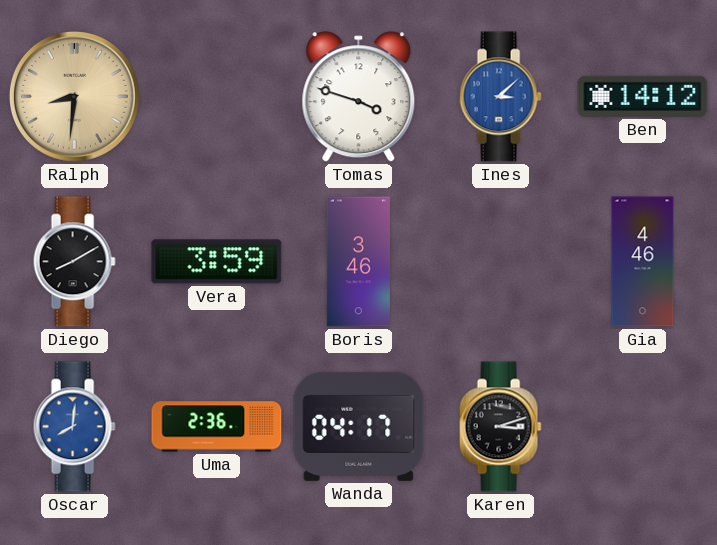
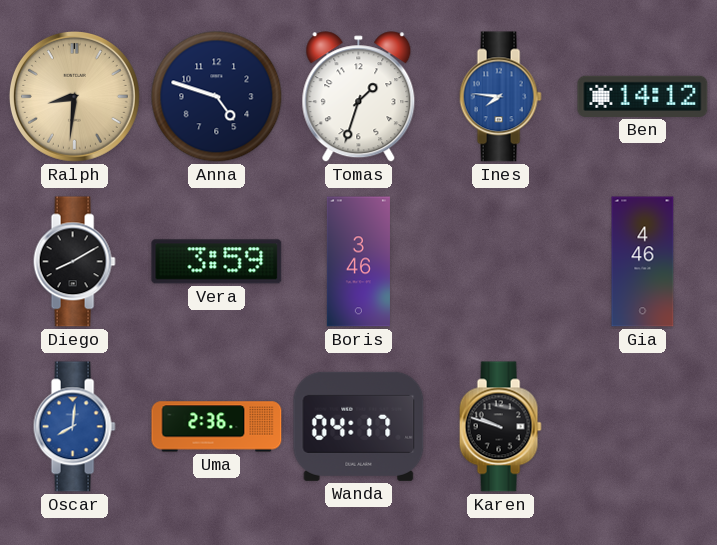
Anna: none -> 4:48
Tomas: 3:48 -> 1:33
Ines: 3:08 -> 7:46
Karen: 3:12 -> 9:48
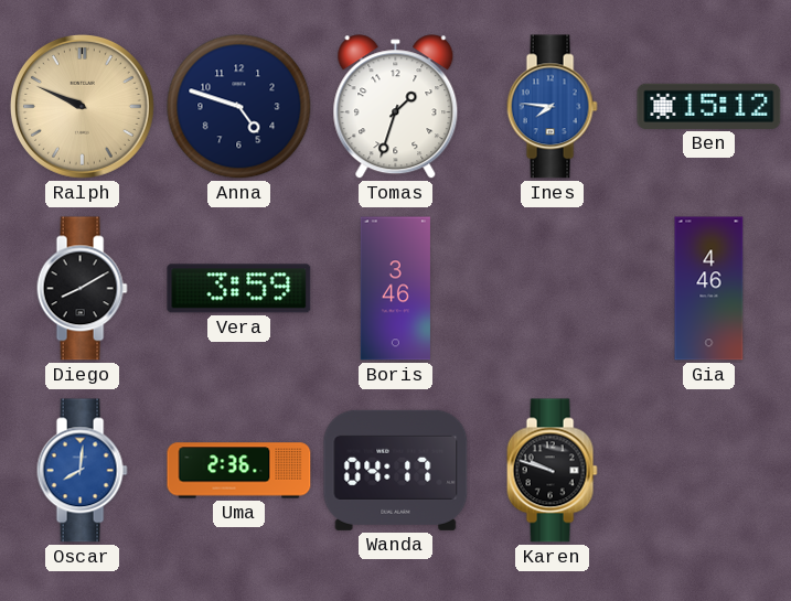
Ralph: 8:31 -> 9:49
Ben: 14:12 -> 15:12
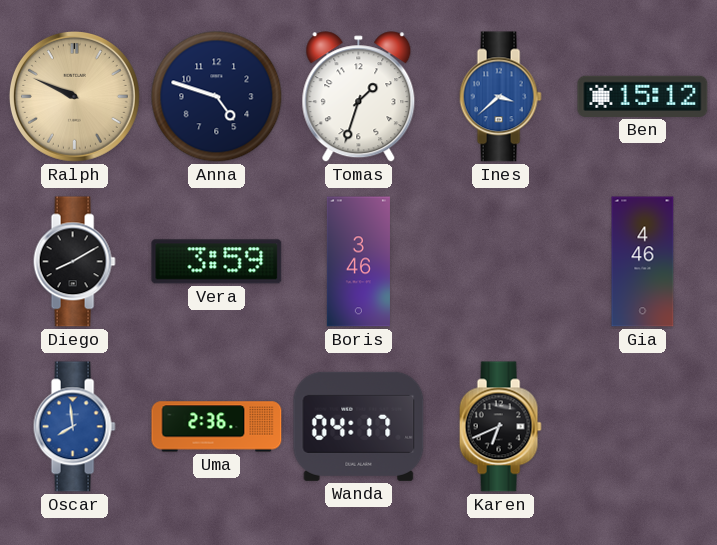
Ines: 7:46 -> 3:38
Oscar: 8:01 -> 7:59
Karen: 9:48 -> 6:41
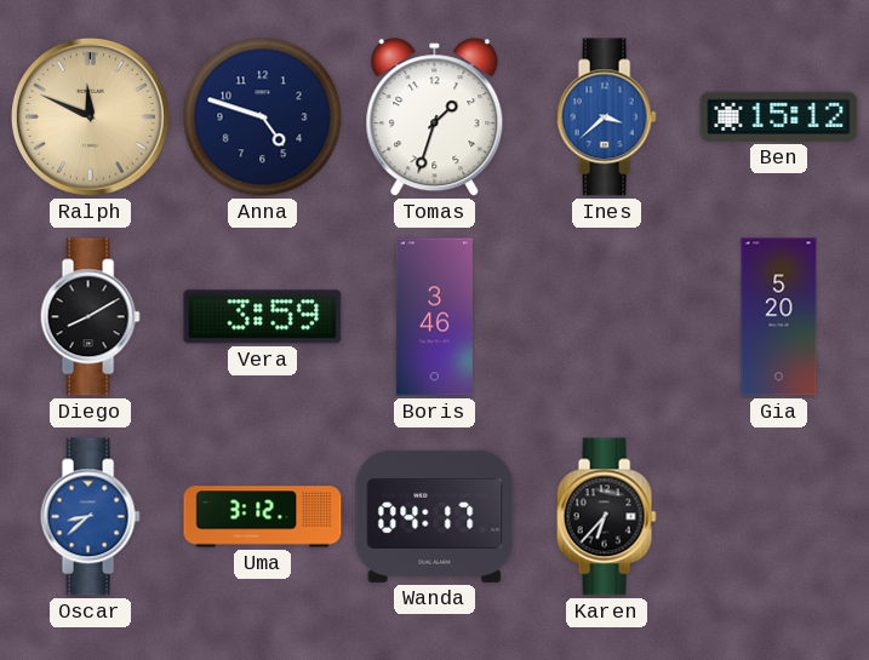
Ralph: 9:49 -> 11:49
Gia: 4:46 -> 5:20
Oscar: 7:59 -> 8:38
Uma: 2:36 -> 3:12
Karen: 6:41 -> 6:37
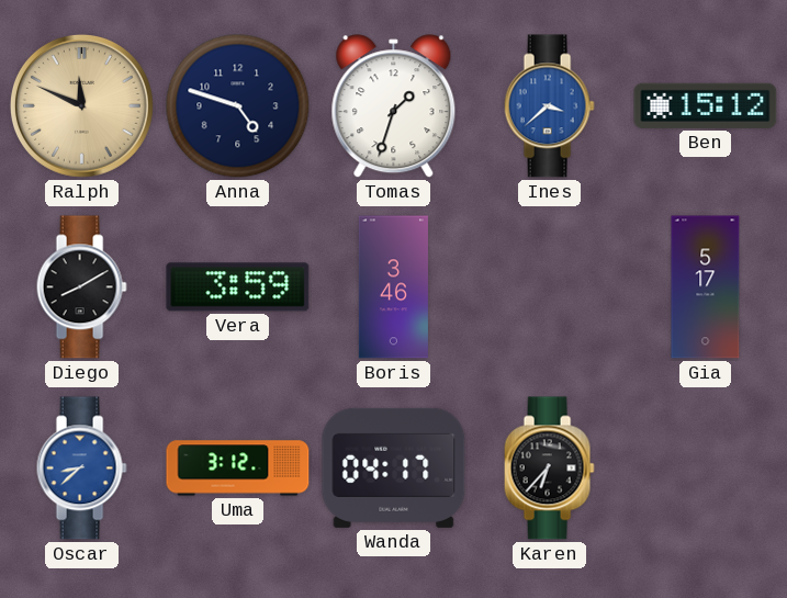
Gia: 5:20 -> 5:17
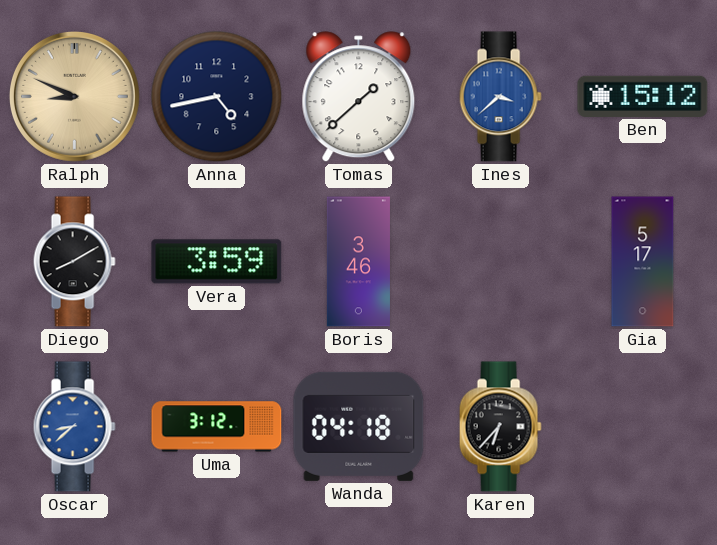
Ralph: 11:49 -> 8:49
Anna: 4:48 -> 4:43
Tomas: 1:33 -> 1:38
Wanda: 04:17 -> 04:18
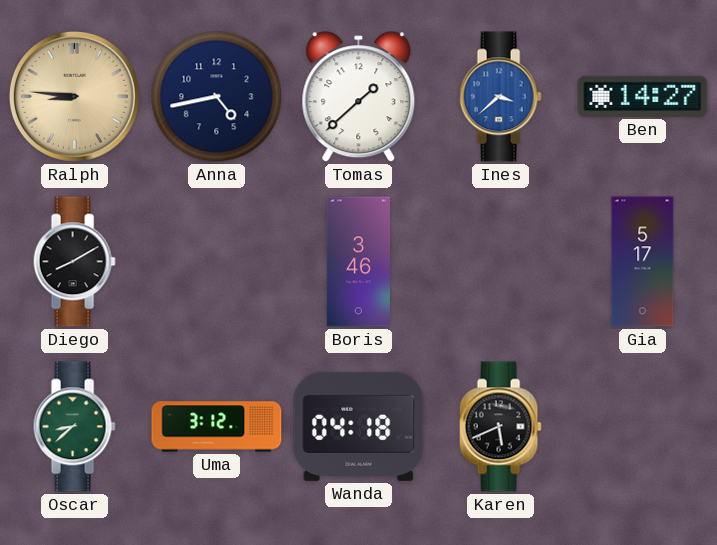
Ralph: 8:49 -> 8:46
Ben: 15:12 -> 14:27
Vera: 3:59 -> none
Oscar dial: blue -> green
Karen: 6:37 -> 5:41
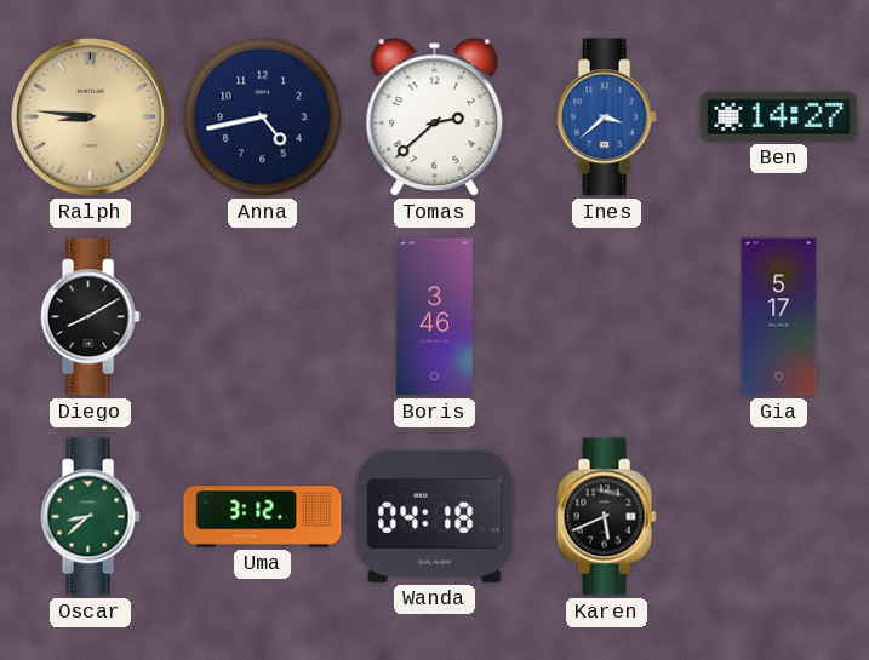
Tomas: 1:38 -> 2:38
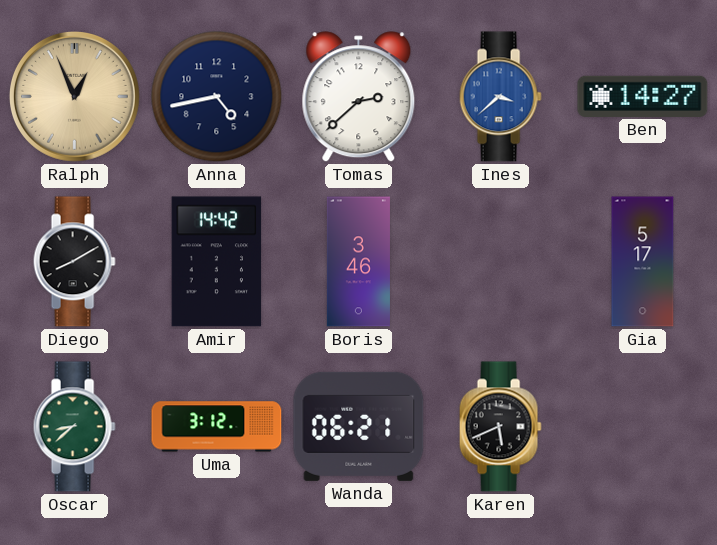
Ralph: 8:46 -> 12:56
Amir: none -> 14:42
Wanda: 04:18 -> 06:21
